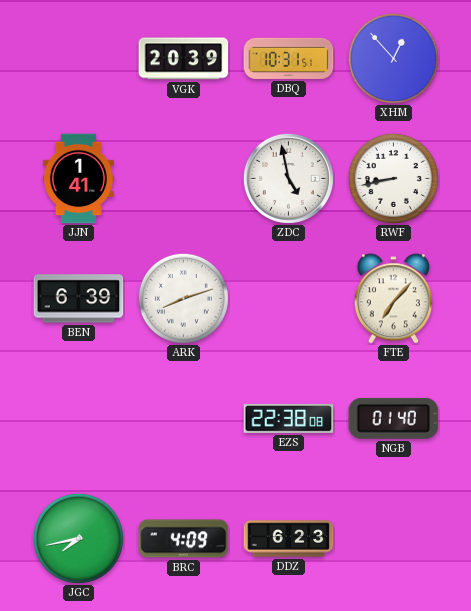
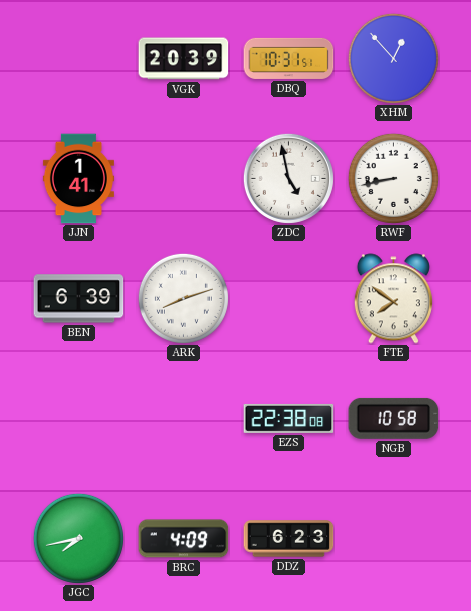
FTE: 7:07 -> 7:51
NGB: 01:40 -> 10:58
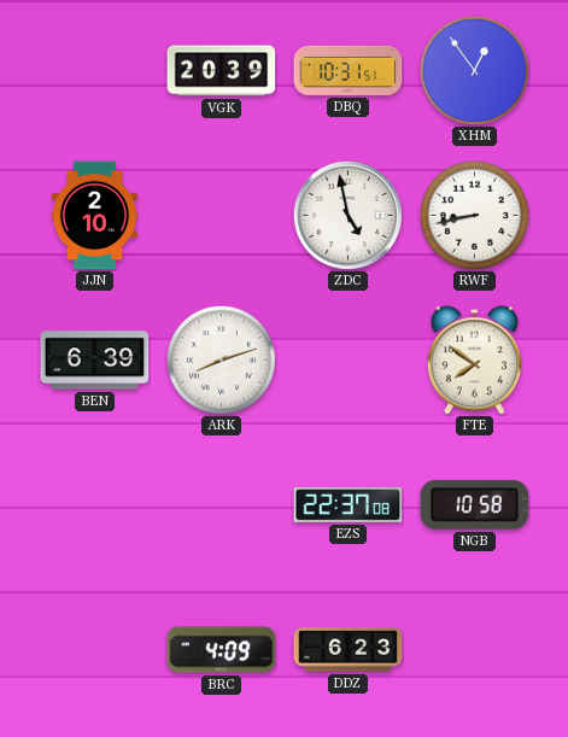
XHM: 12:53 -> 12:54
JJN: 1:41 -> 2:10
EZS: 22:38 -> 22:37
JGC: 7:43 -> none
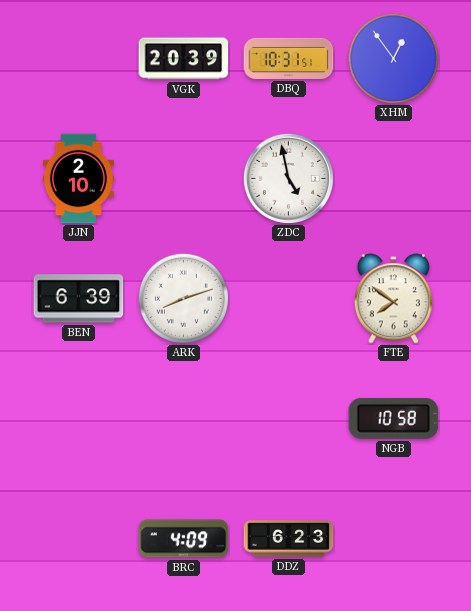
RWF: 8:43 -> none
EZS: 22:37 -> none
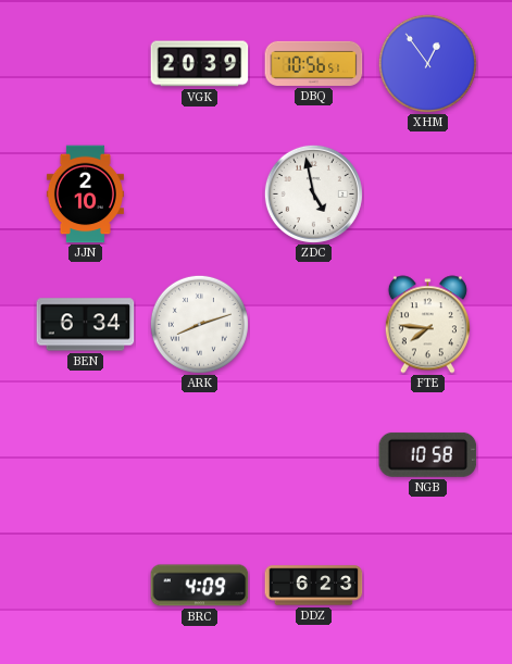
DBQ: 10:31 -> 10:56
BEN: 6:39 -> 6:34
FTE: 7:51 -> 7:46
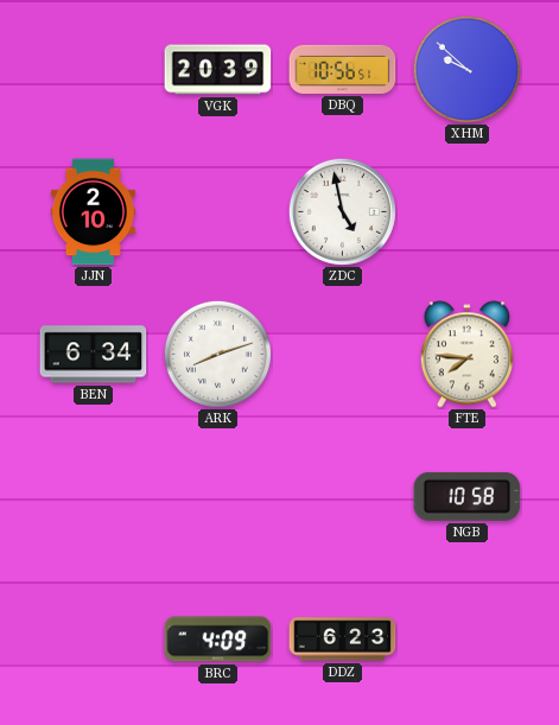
XHM: 12:54 -> 9:52
